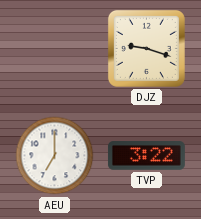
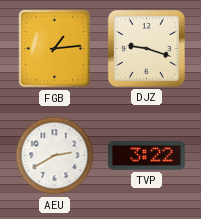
FGB: none -> 1:14
AEU: 7:00 -> 2:40
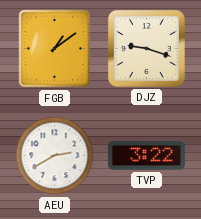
FGB: 1:14 -> 1:09
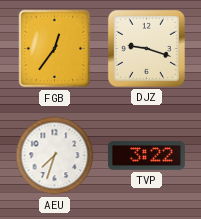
FGB: 1:09 -> 12:36
AEU: 2:40 -> 7:33
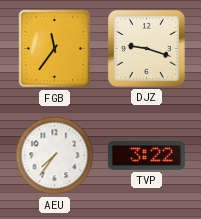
FGB: 12:36 -> 11:36
AEU: 7:33 -> 7:36
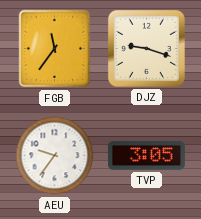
AEU: 7:36 -> 9:36
TVP: 3:22 -> 3:05
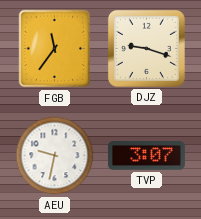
AEU: 9:36 -> 9:32
TVP: 3:05 -> 3:07
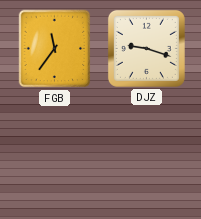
AEU: 9:32 -> none
TVP: 3:07 -> none
